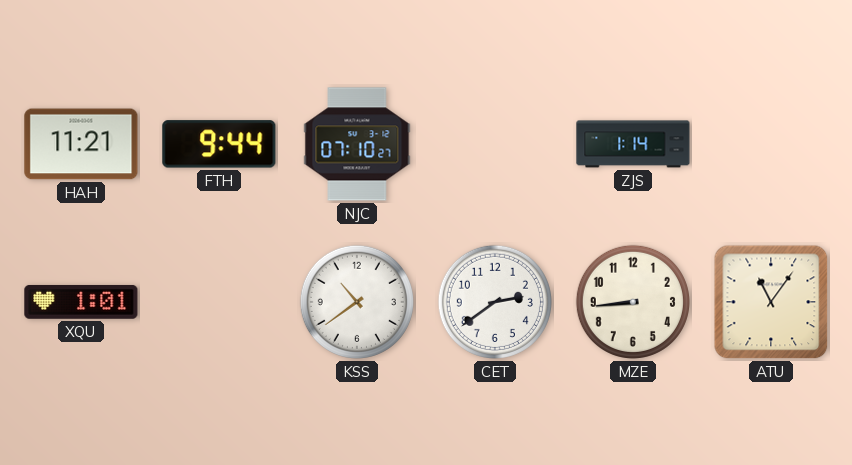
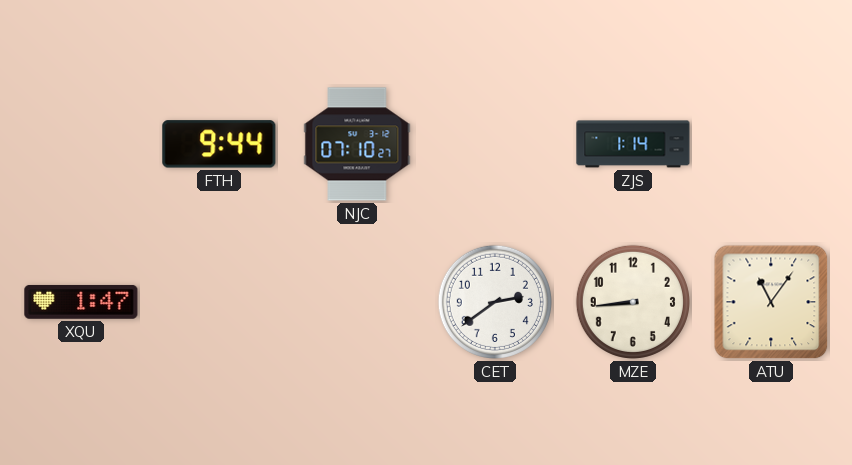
HAH: 11:21 -> none
XQU: 1:01 -> 1:47
KSS: 10:39 -> none
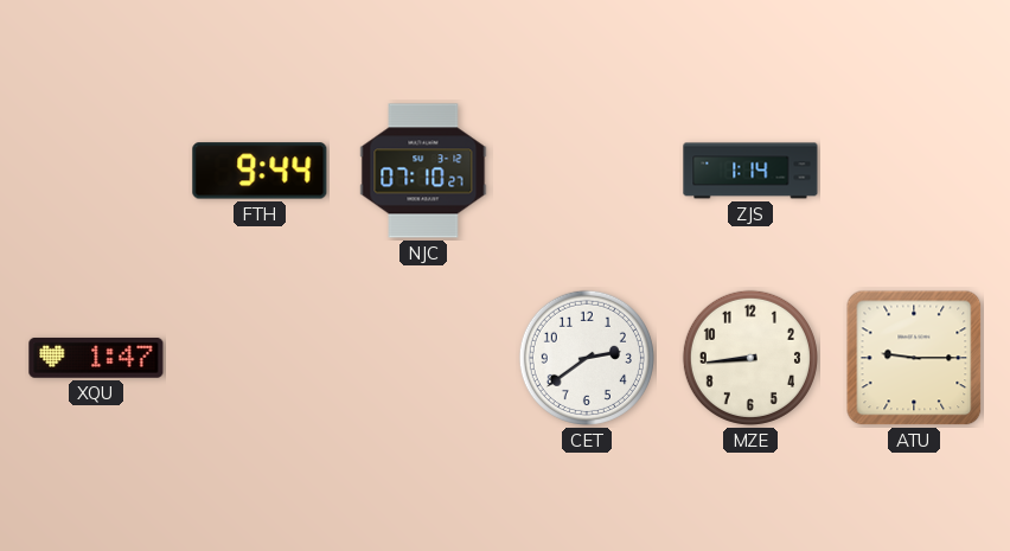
ATU: 11:06 -> 9:15
